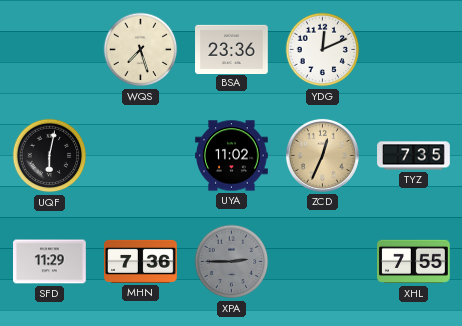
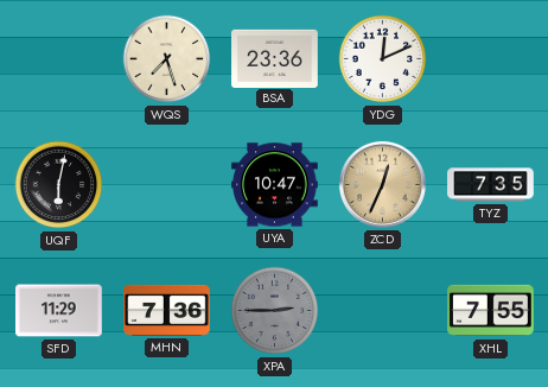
UYA: 11:02 -> 10:47
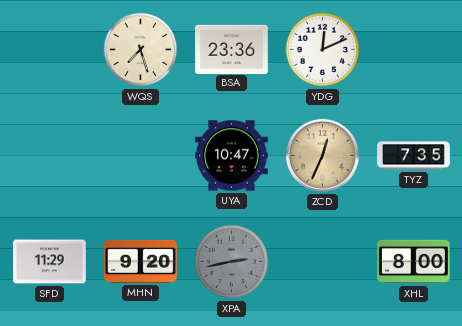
UQF: 6:02 -> none
MHN: 7:36 -> 9:20
XPA: 2:45 -> 2:43
XHL: 7:55 -> 8:00
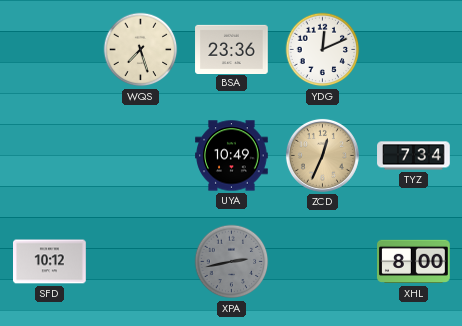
UYA: 10:47 -> 10:49
TYZ: 7:35 -> 7:34
SFD: 11:29 -> 10:12
MHN: 9:20 -> none
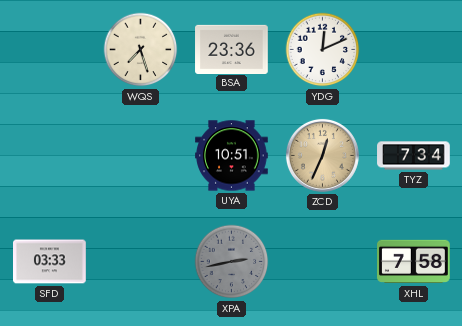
UYA: 10:49 -> 10:51
SFD: 10:12 -> 03:33
XHL: 8:00 -> 7:58
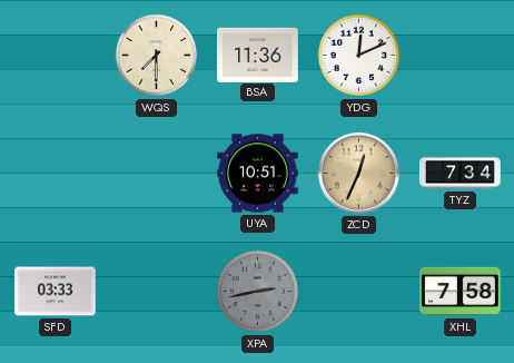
WQS: 7:27 -> 7:30
BSA: 23:36 -> 11:36
